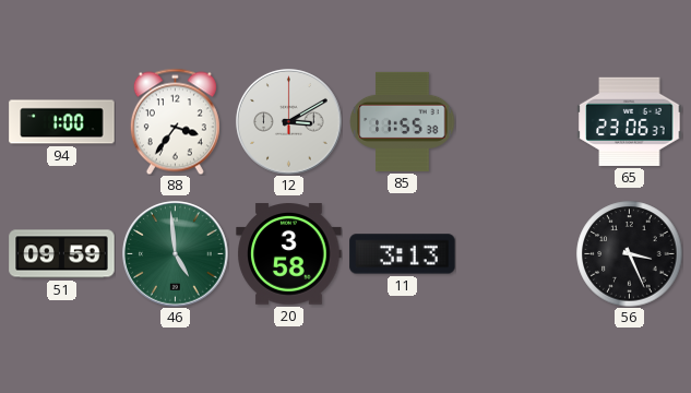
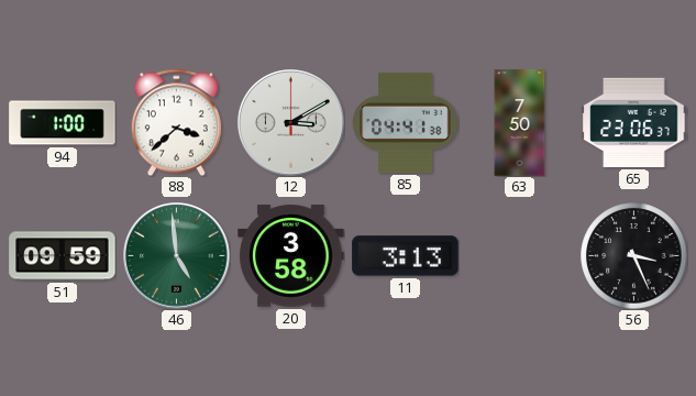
88: 3:36 -> 3:38
85: 11:55 -> 04:41
63: none -> 7:50
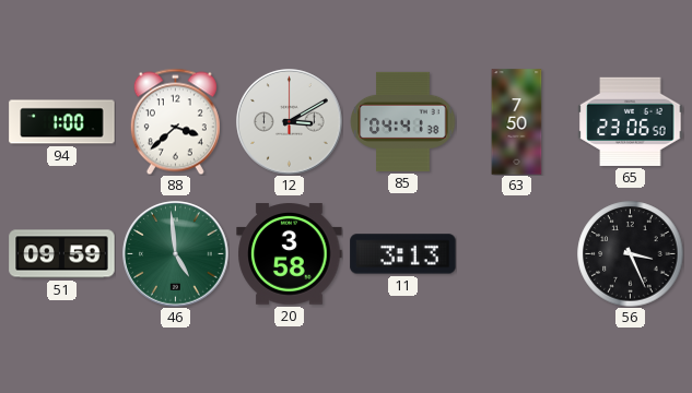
65: 23:06:37 -> 23:06:50
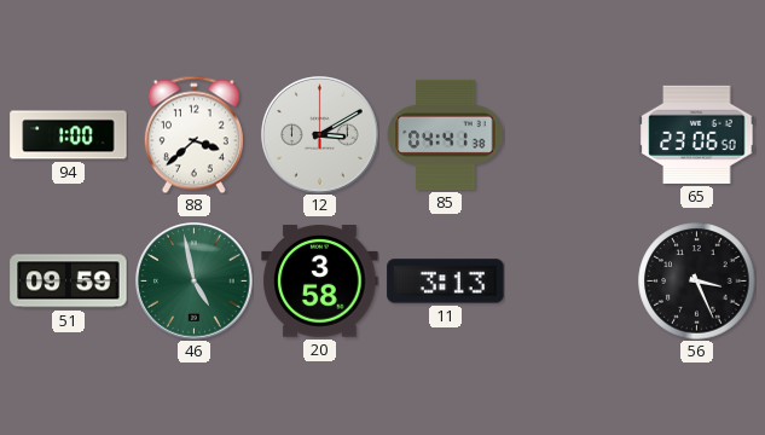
63: 7:50 -> none
46: 4:59 -> 4:58
